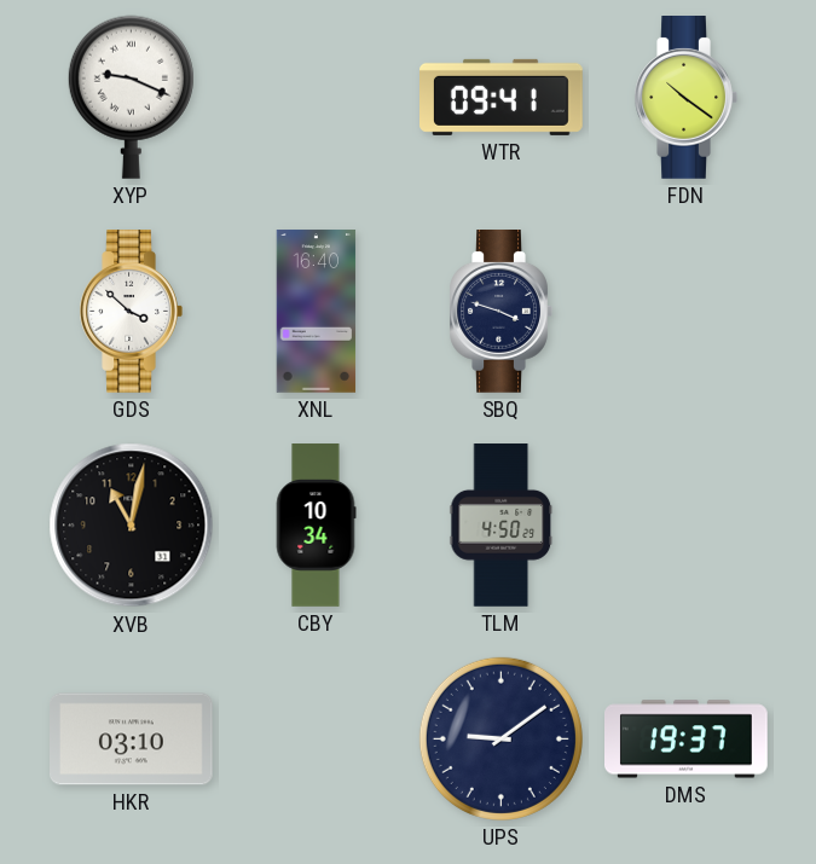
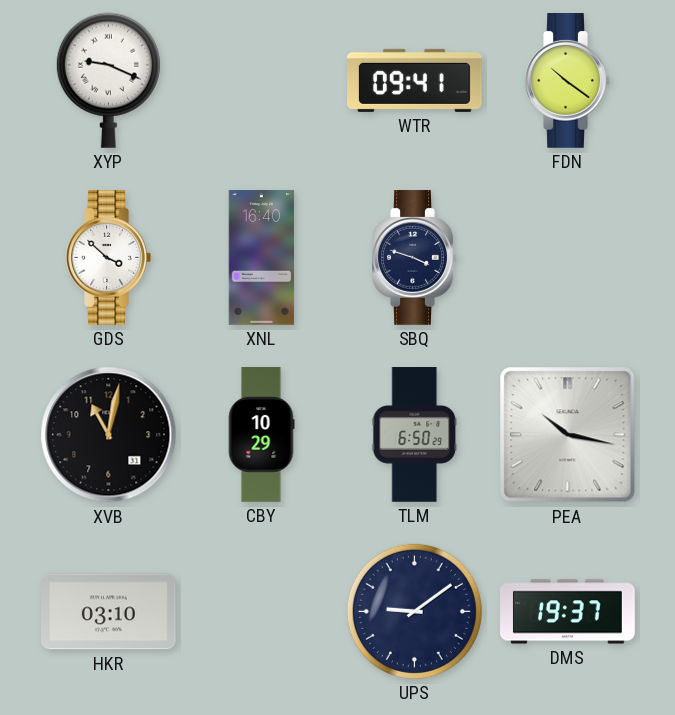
CBY: 10:34 -> 10:29
TLM: 4:50 -> 6:50
PEA: none -> 10:17
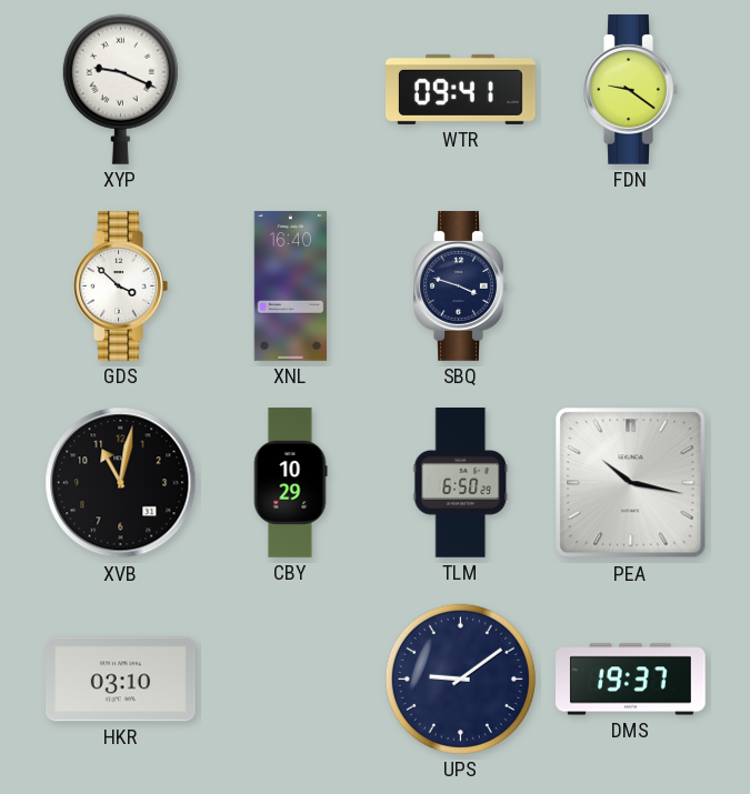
FDN: 10:21 -> 9:21
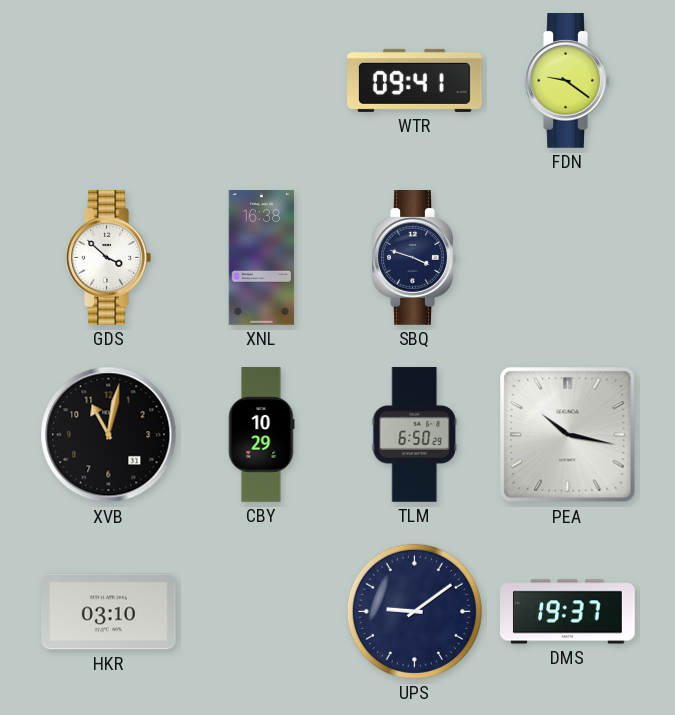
XYP: 9:19 -> none
XNL: 16:40 -> 16:38
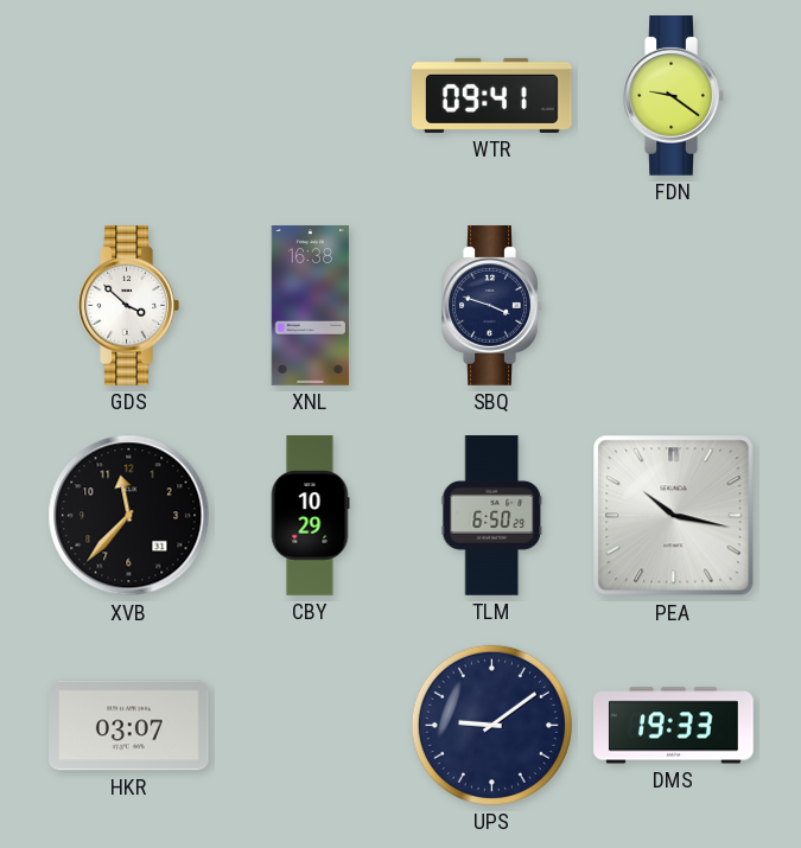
XVB: 11:02 -> 11:37
HKR: 03:10 -> 03:07
DMS: 19:37 -> 19:33
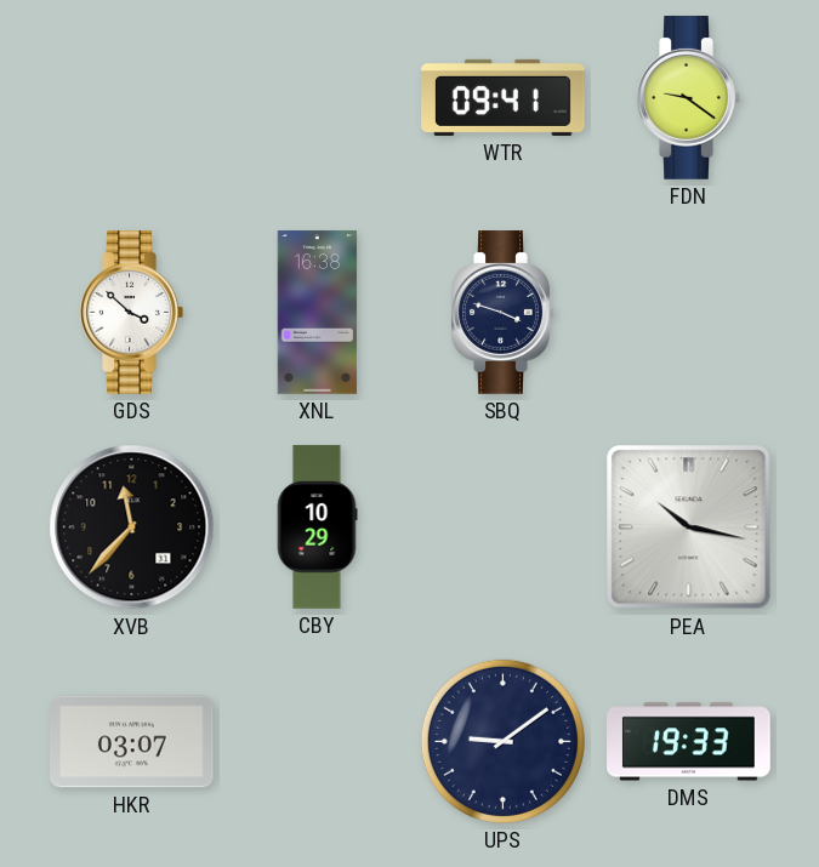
TLM: 6:50 -> none
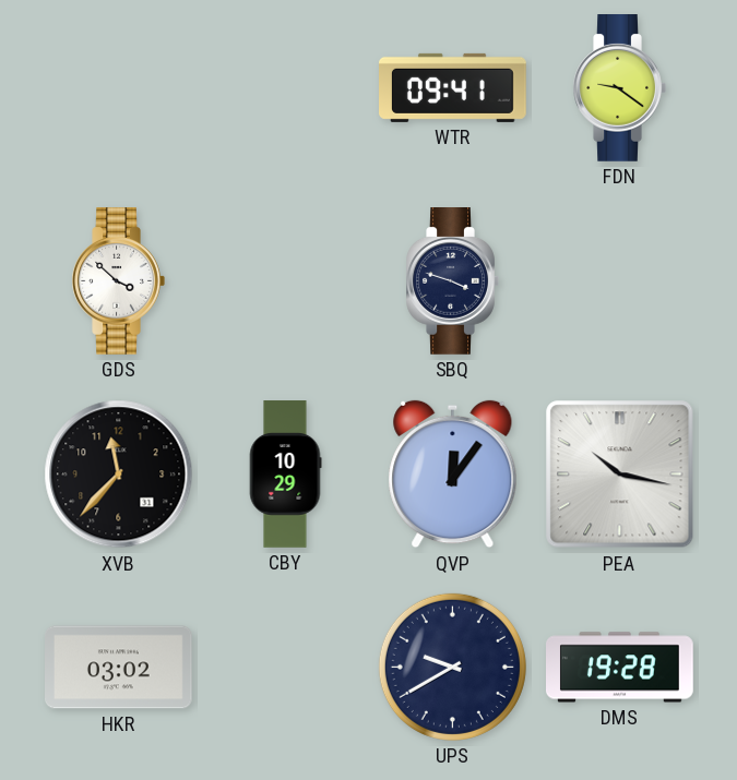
XNL: 16:38 -> none
QVP: none -> 12:06
HKR: 03:07 -> 03:02
UPS: 9:09 -> 9:40
DMS: 19:33 -> 19:28
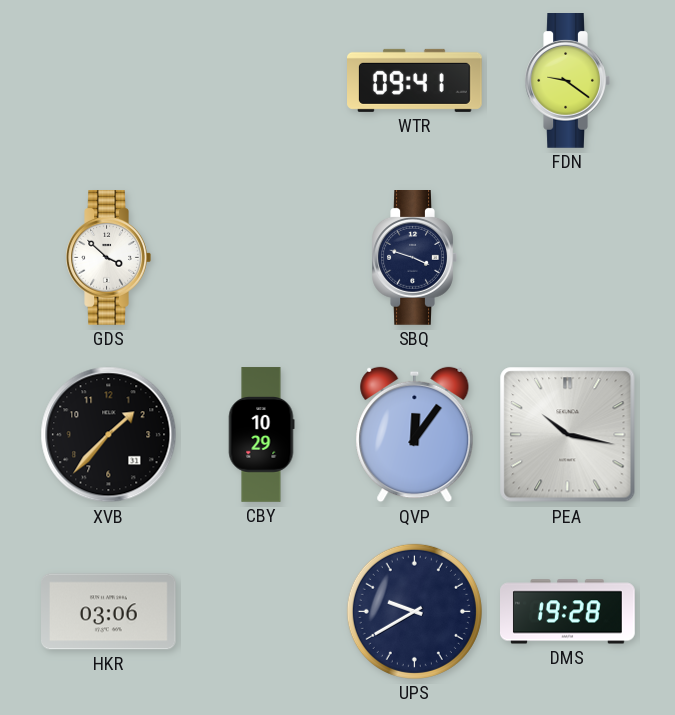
XVB: 11:37 -> 1:37
HKR: 03:02 -> 03:06
